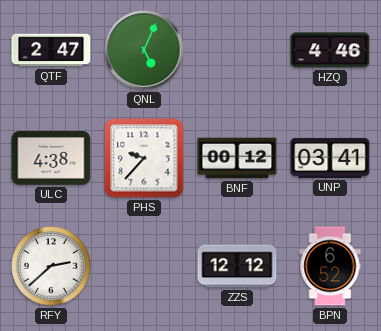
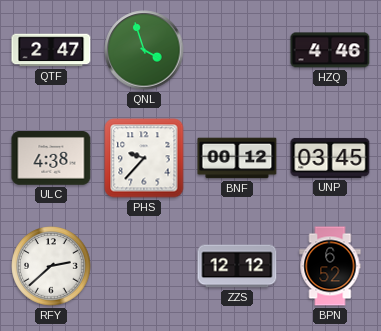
QNL: 5:04 -> 3:57
UNP: 03:41 -> 03:45
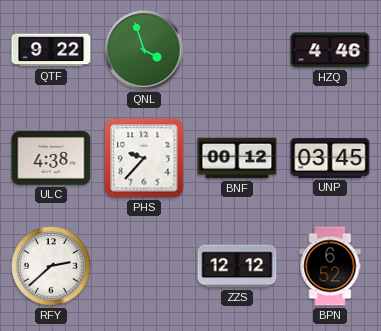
QTF: 2:47 -> 9:22
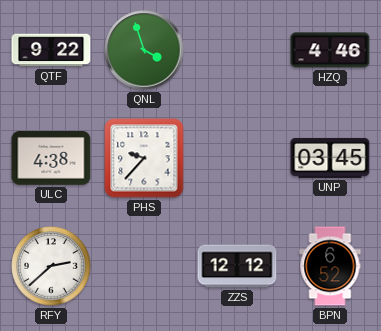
BNF: 00:12 -> none
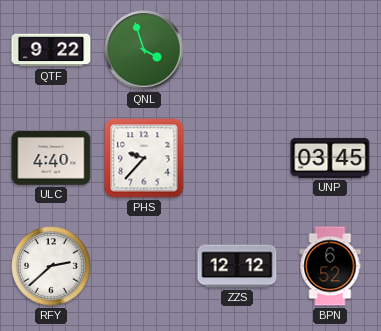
HZQ: 4:46 -> none
ULC: 4:38 -> 4:40
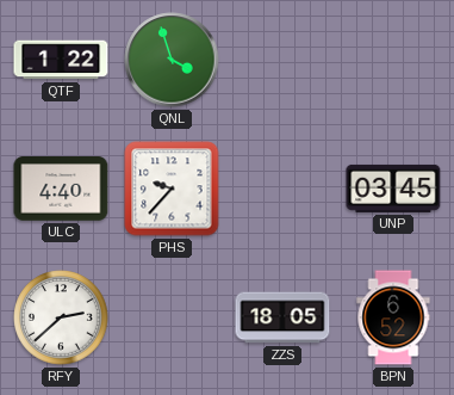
QTF: 9:22 -> 1:22
ZZS: 12:12 -> 18:05
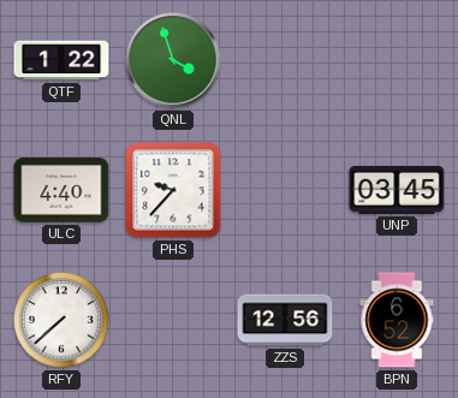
RFY: 2:38 -> 7:38
ZZS: 18:05 -> 12:56
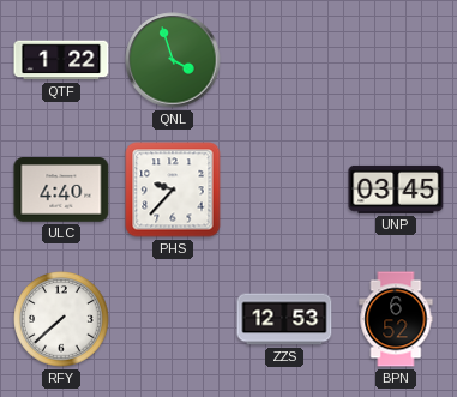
ZZS: 12:56 -> 12:53
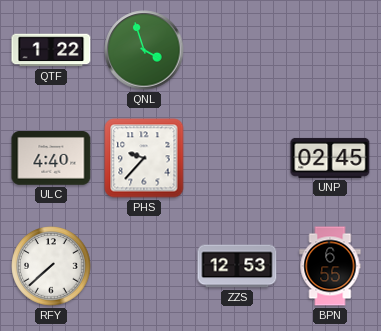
UNP: 03:45 -> 02:45
BPN: 6:52 -> 6:55
